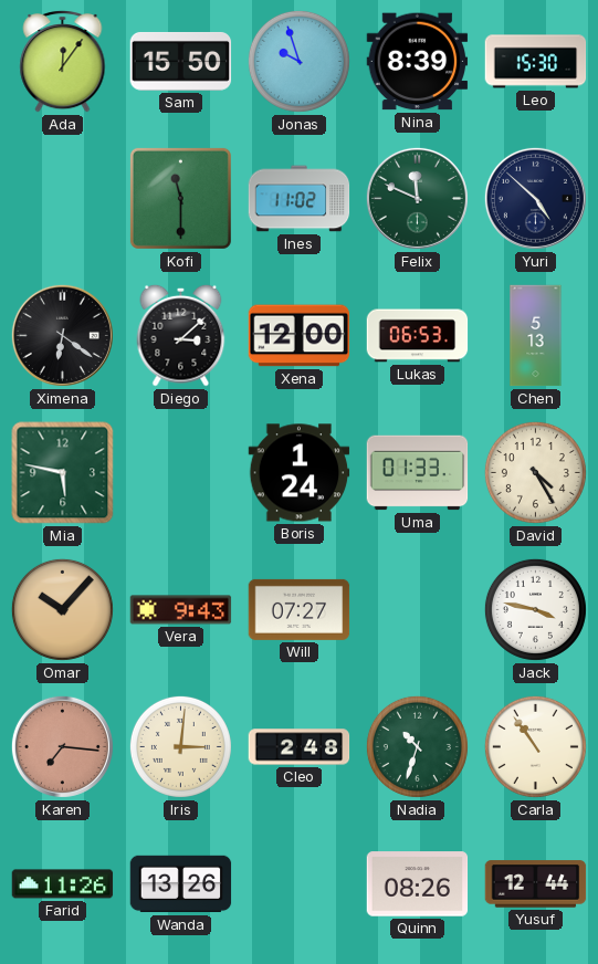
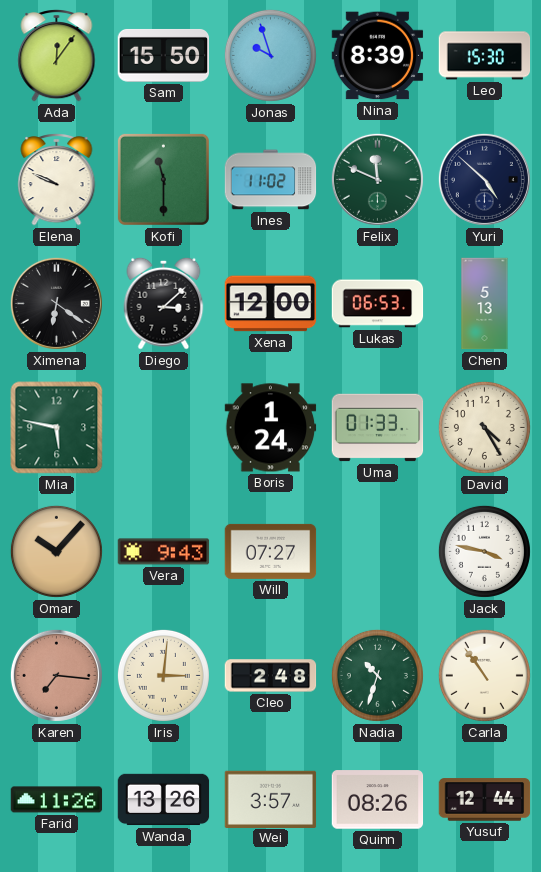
Elena: none -> 9:49
Wei: none -> 3:57
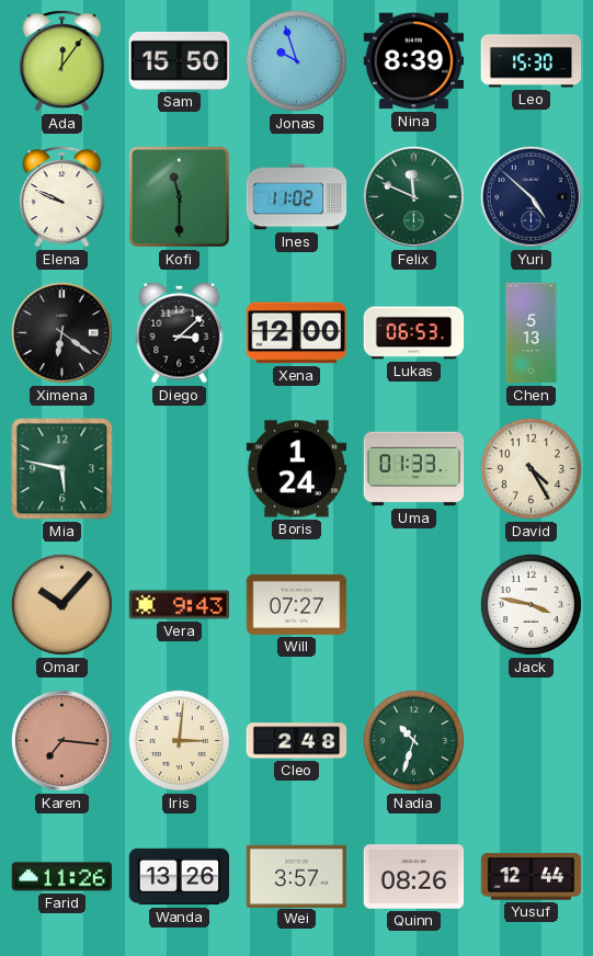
Carla: 10:54 -> none
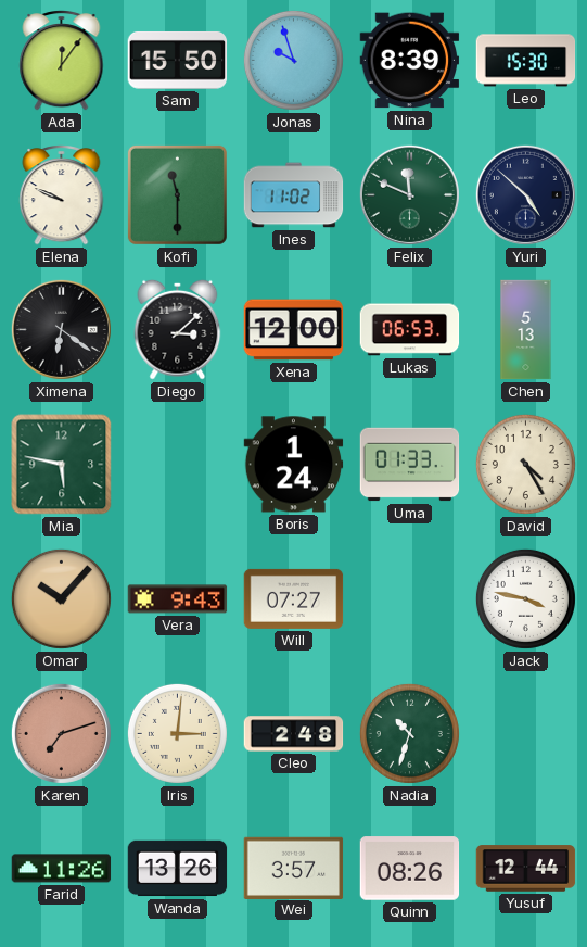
Karen: 7:16 -> 7:12
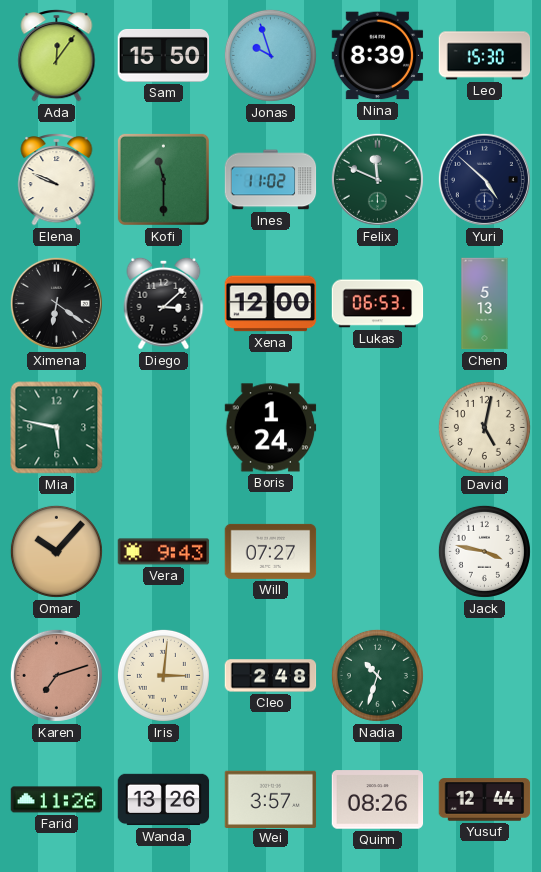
Uma: 01:33 -> none
David: 4:25 -> 5:02
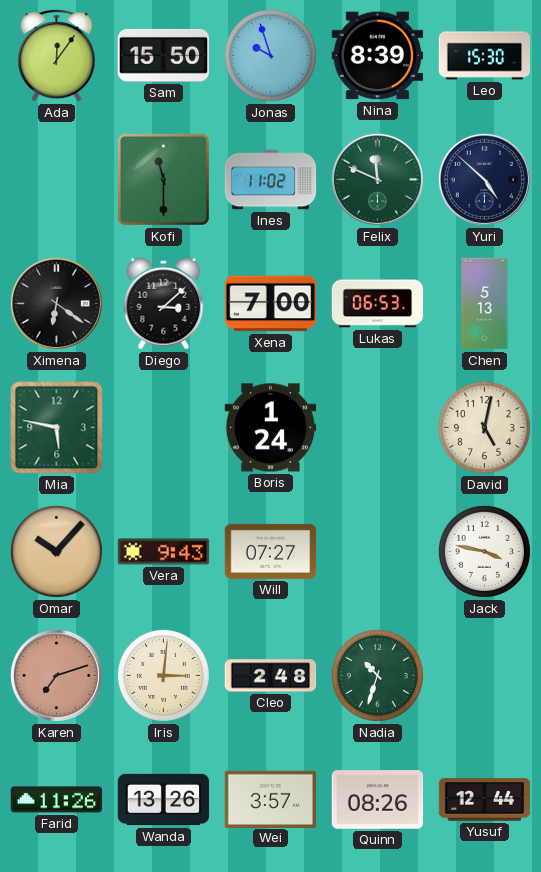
Elena: 9:49 -> none
Xena: 12:00 -> 7:00
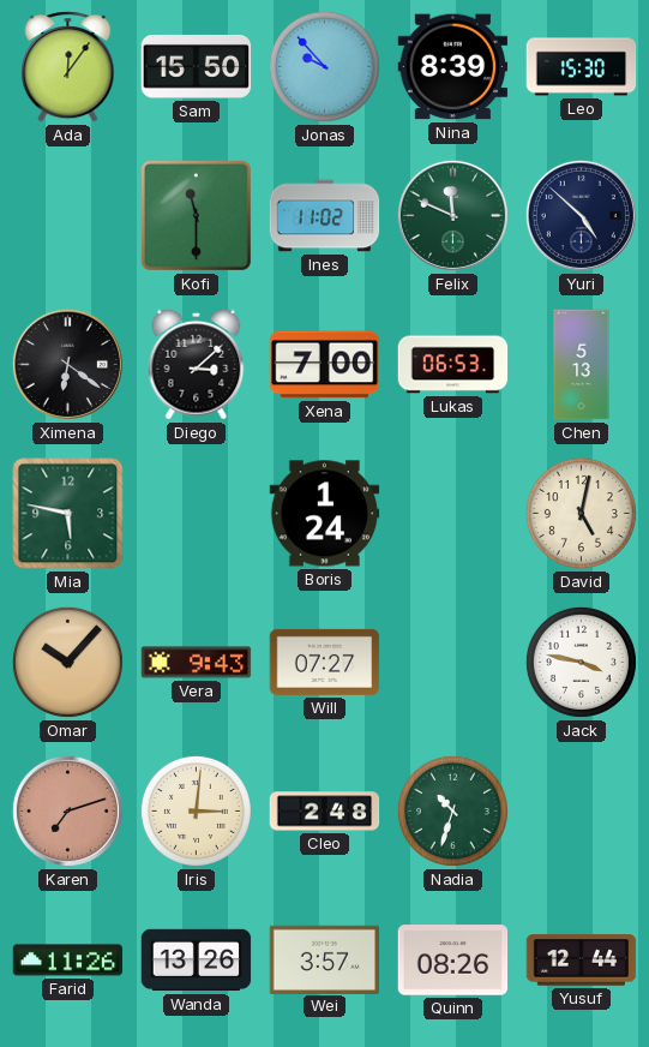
Jonas: 9:57 -> 9:53
